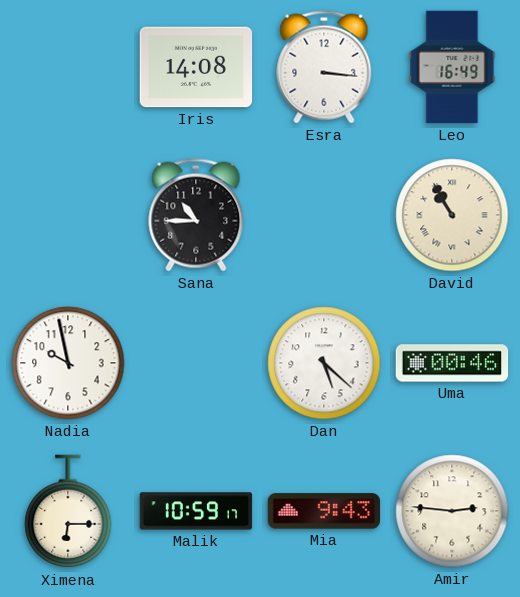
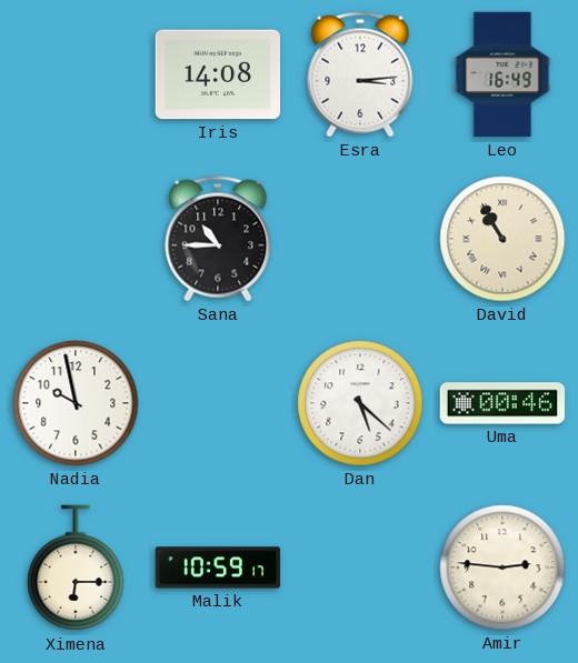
Esra: 3:16 -> 3:14
Mia: 9:43 -> none
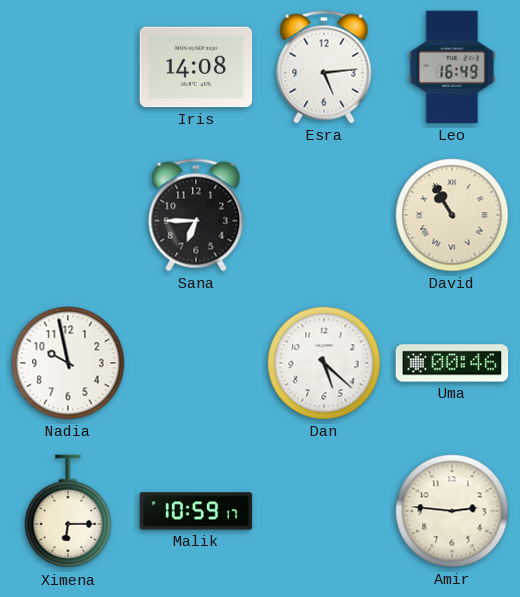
Esra: 3:14 -> 5:14
Sana: 10:45 -> 6:45
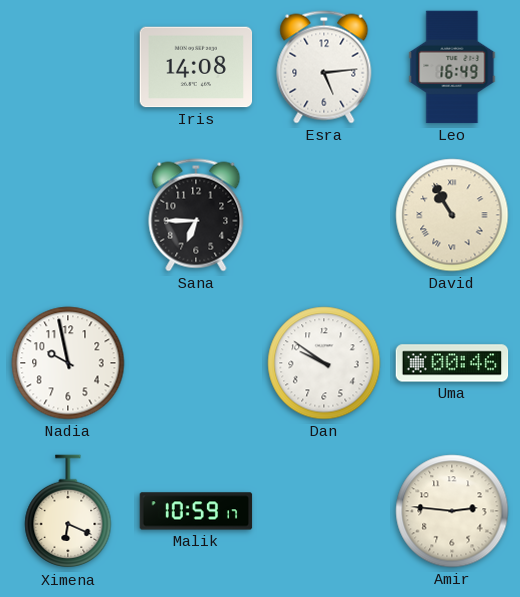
Dan: 5:22 -> 9:51
Ximena: 6:15 -> 6:19
